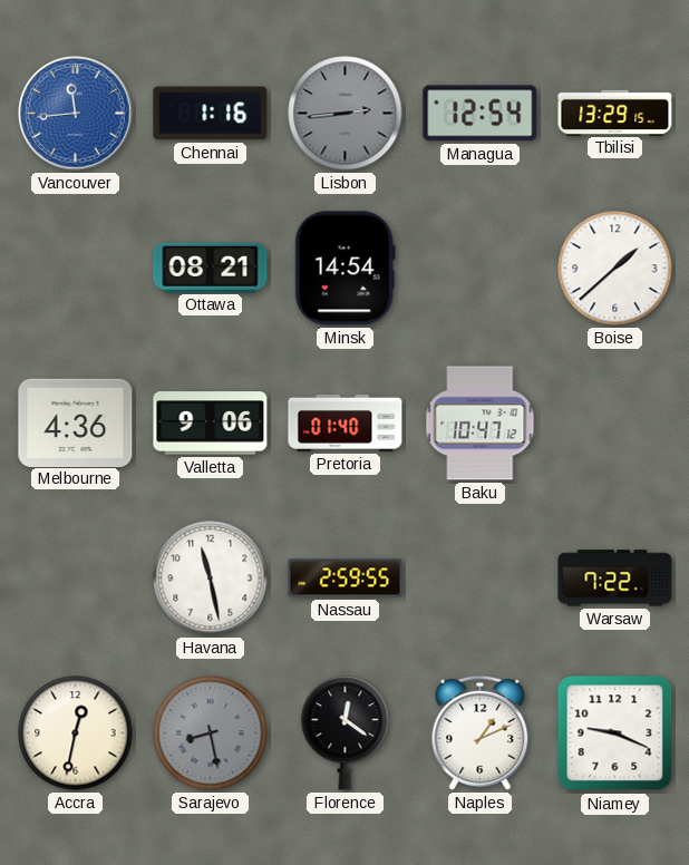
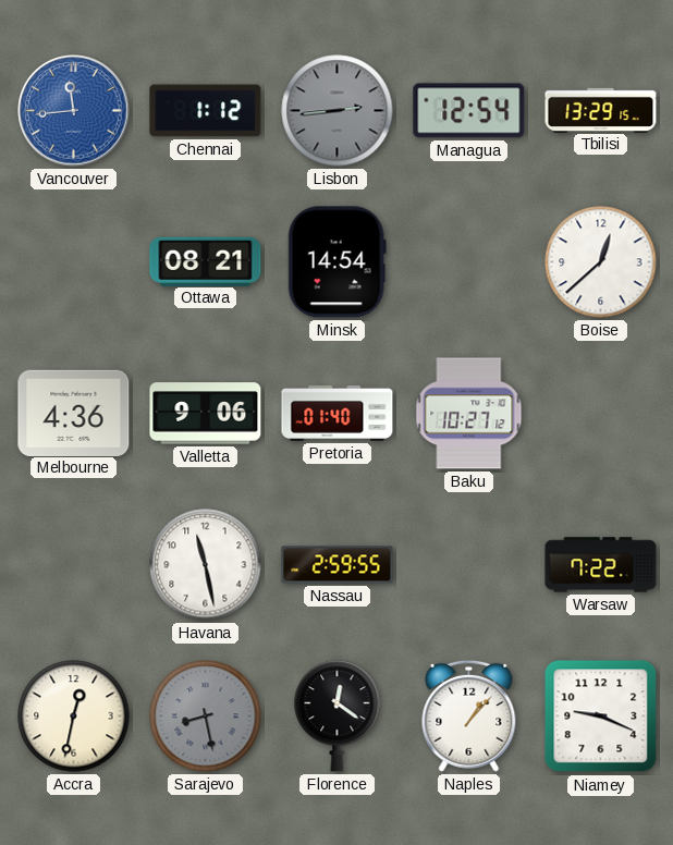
Chennai: 1:16 -> 1:12
Boise: 1:38 -> 12:38
Baku: 10:47 -> 10:27
Naples: 1:11 -> 1:07
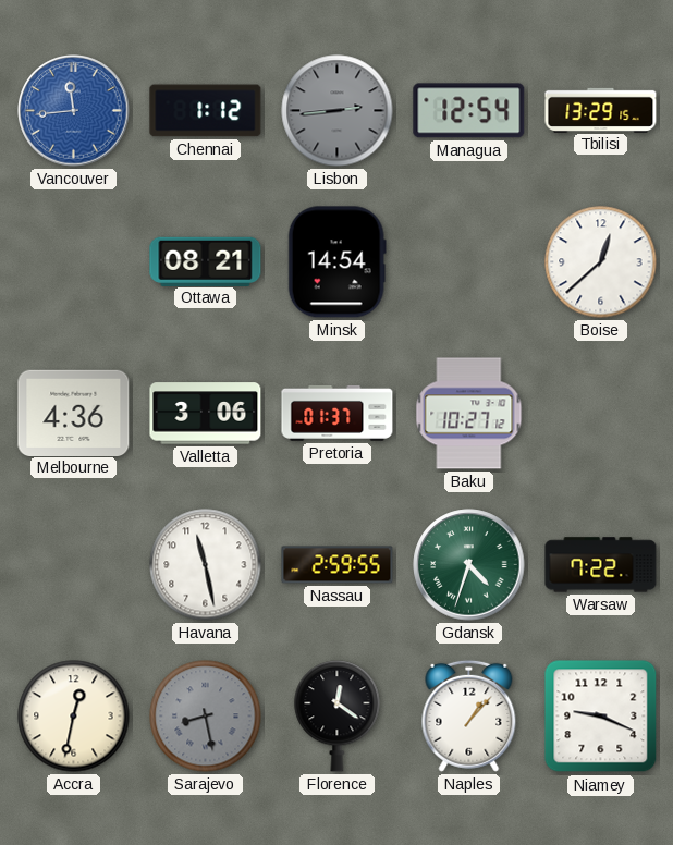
Valletta: 9:06 -> 3:06
Pretoria: 01:40 -> 01:37
Gdansk: none -> 4:33
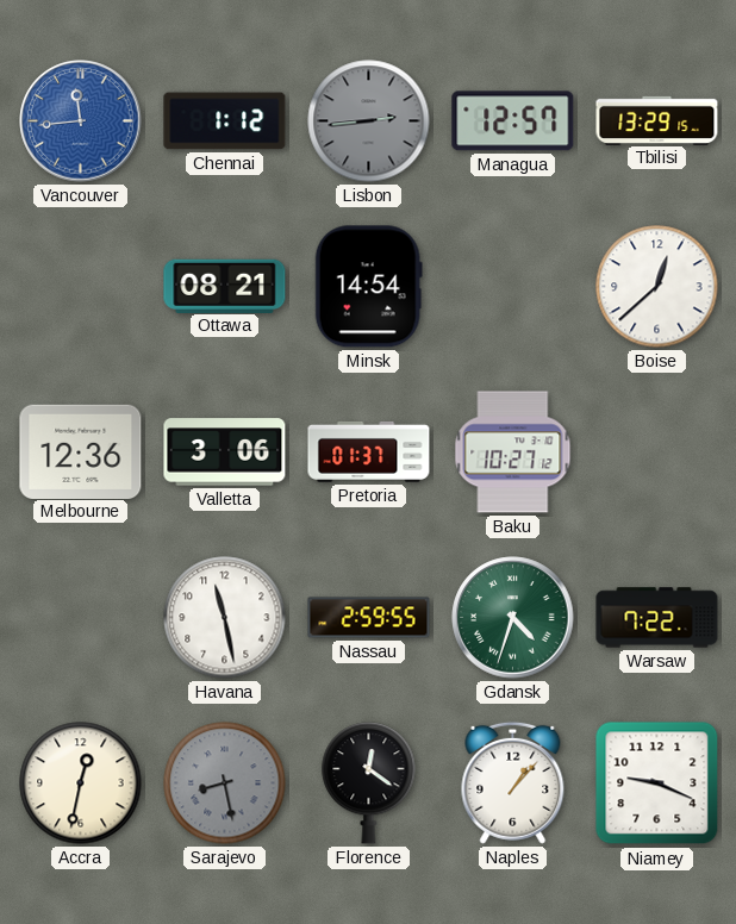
Managua: 12:54 -> 12:57
Melbourne: 4:36 -> 12:36
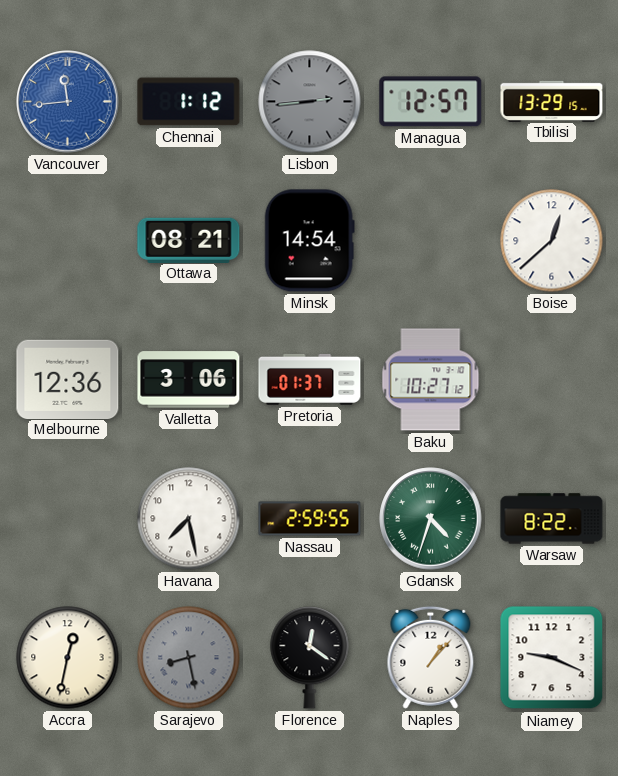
Havana: 11:28 -> 7:28
Warsaw: 7:22 -> 8:22
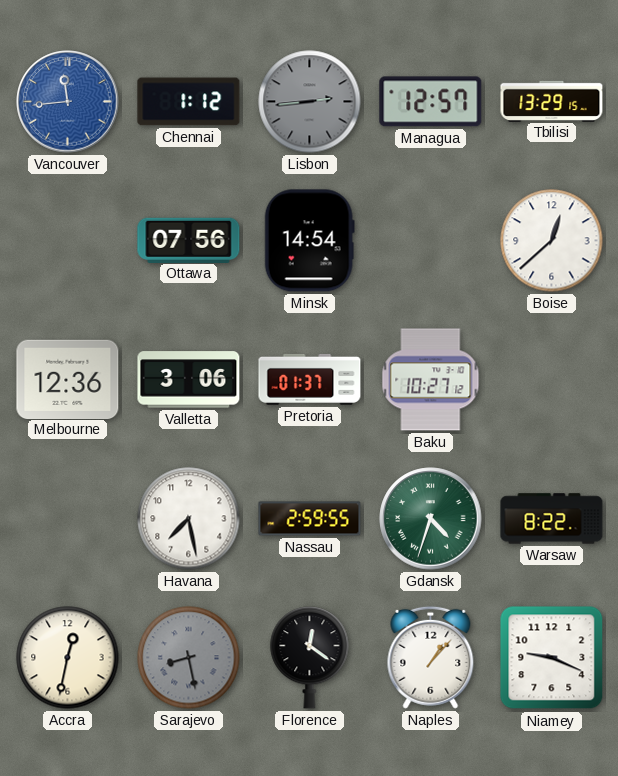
Ottawa: 08:21 -> 07:56
